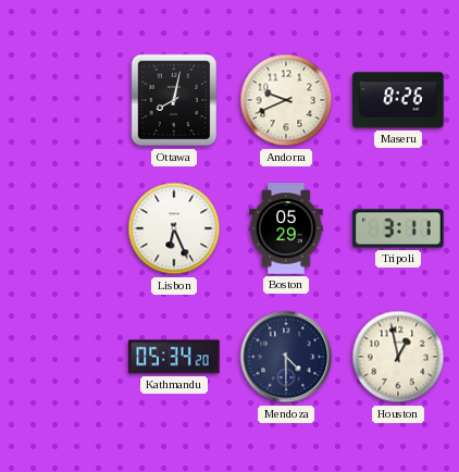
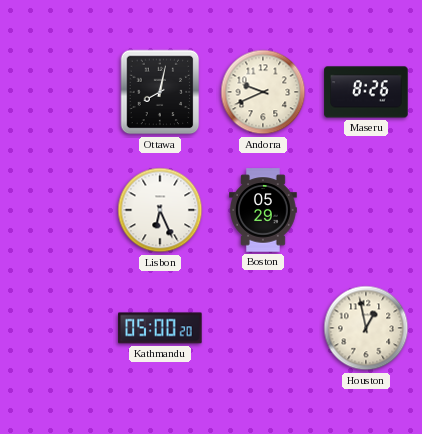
Tripoli: 3:11 -> none
Kathmandu: 05:34 -> 05:00
Mendoza: 4:30 -> none
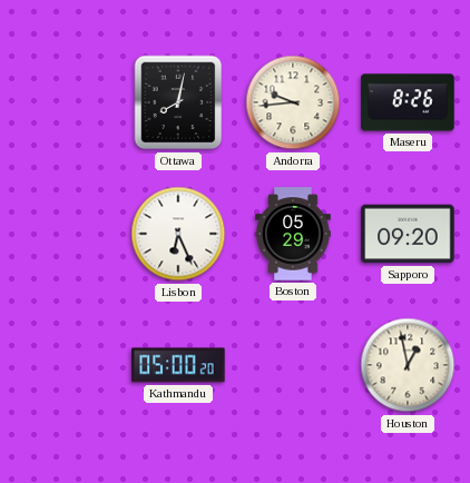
Andorra: 9:41 -> 9:44
Sapporo: none -> 09:20
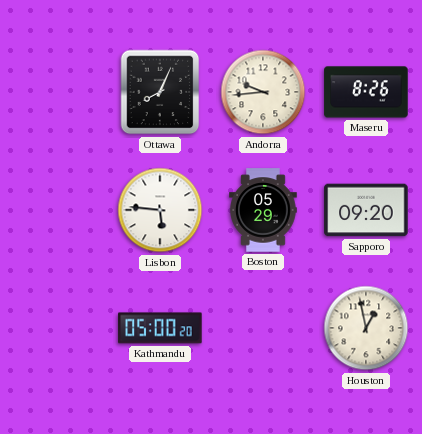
Ottawa: 8:02 -> 8:04
Lisbon: 6:26 -> 5:46
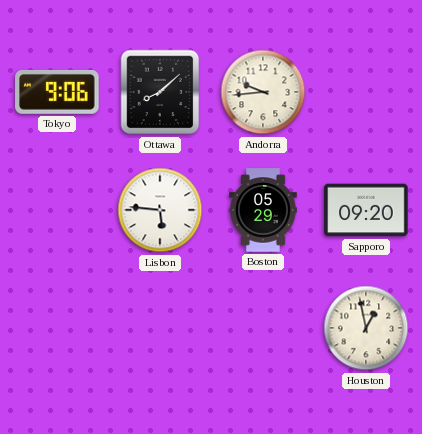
Tokyo: none -> 9:06
Ottawa: 8:04 -> 8:08
Maseru: 8:26 -> none
Kathmandu: 05:00 -> none
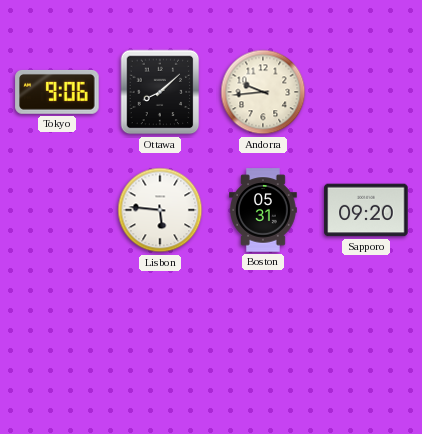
Boston: 05:29 -> 05:31
Houston: 12:58 -> none
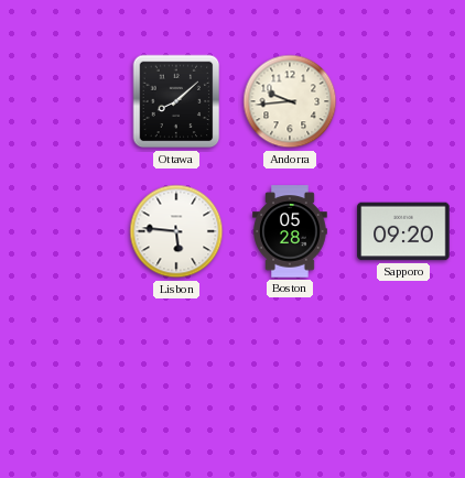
Tokyo: 9:06 -> none
Boston: 05:31 -> 05:28
